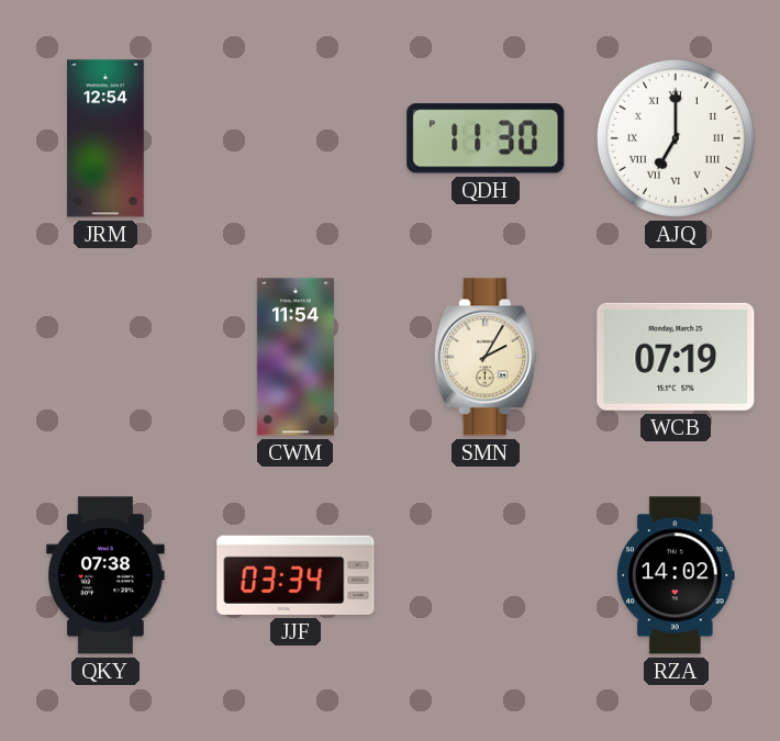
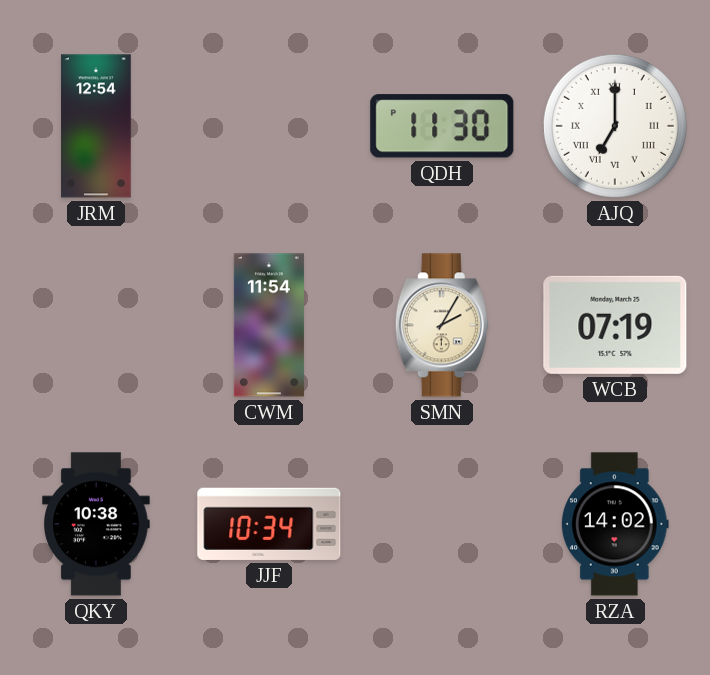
QKY: 07:38 -> 10:38
JJF: 03:34 -> 10:34
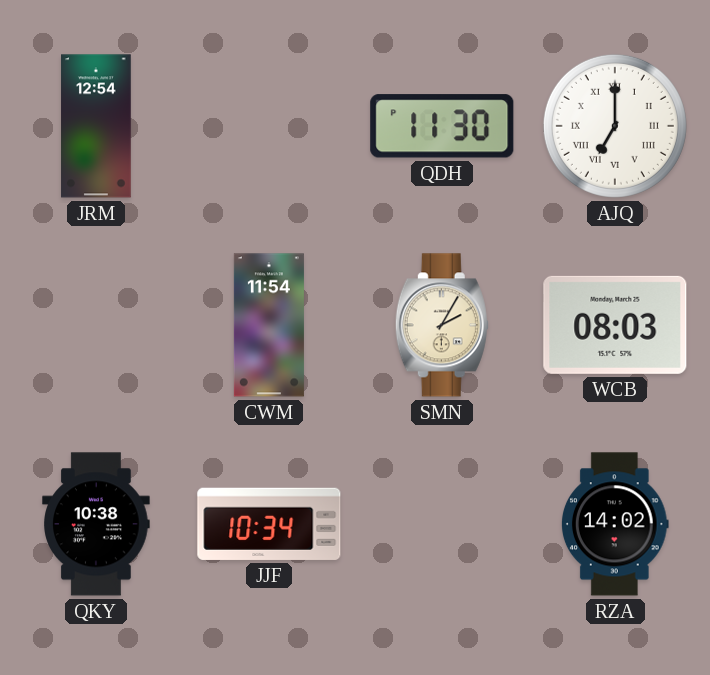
WCB: 07:19 -> 08:03
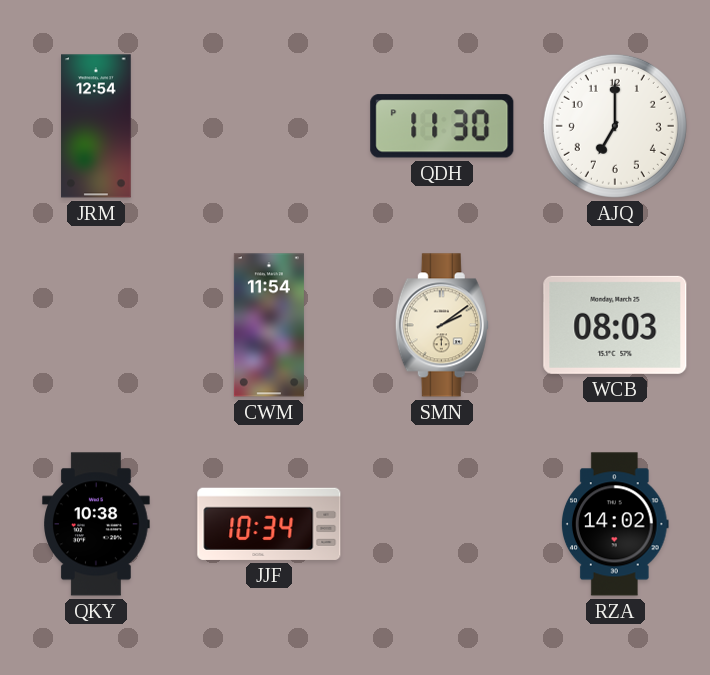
AJQ numerals: Roman -> Arabic
SMN: 2:05 -> 2:09
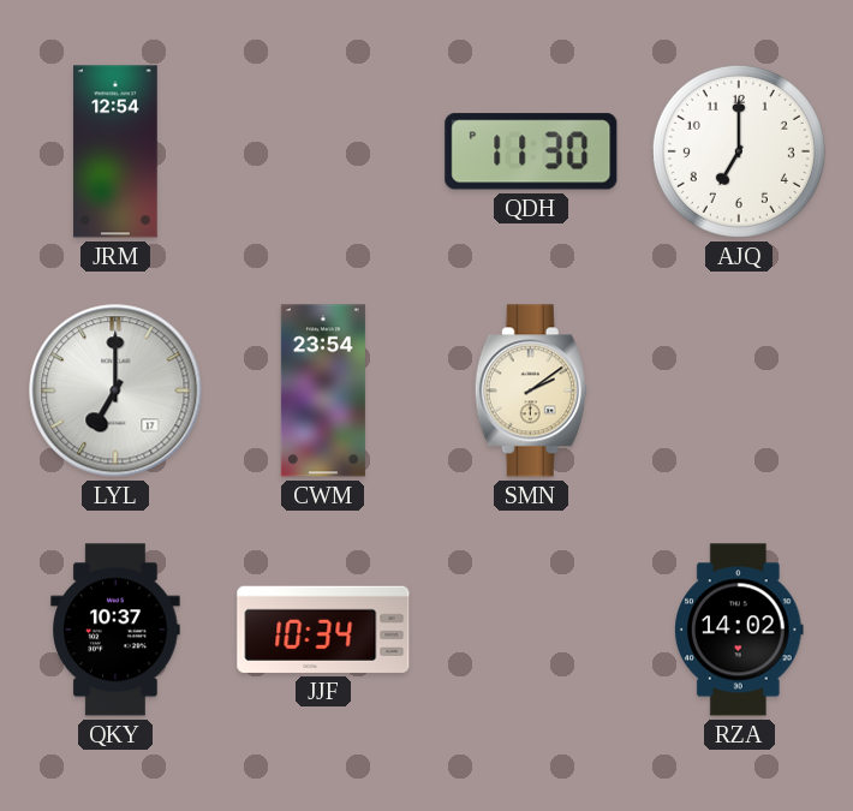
LYL: none -> 7:00
CWM: 11:54 -> 23:54
WCB: 08:03 -> none
QKY: 10:38 -> 10:37
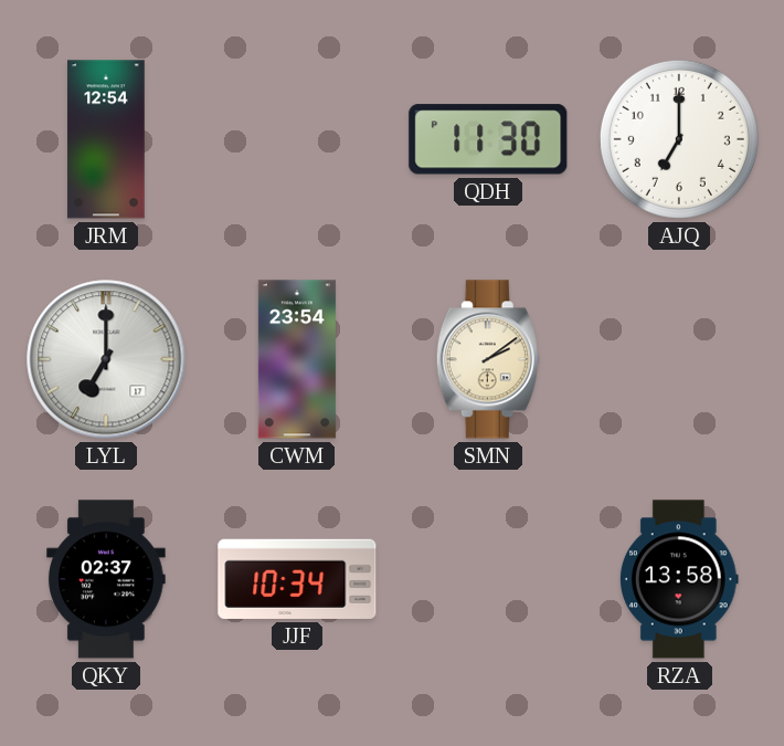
QKY: 10:37 -> 02:37
RZA: 14:02 -> 13:58
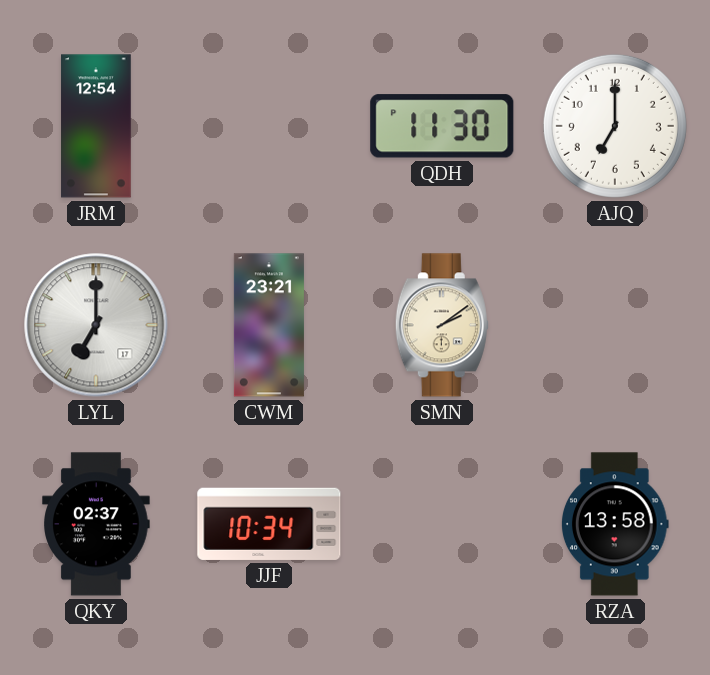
CWM: 23:54 -> 23:21
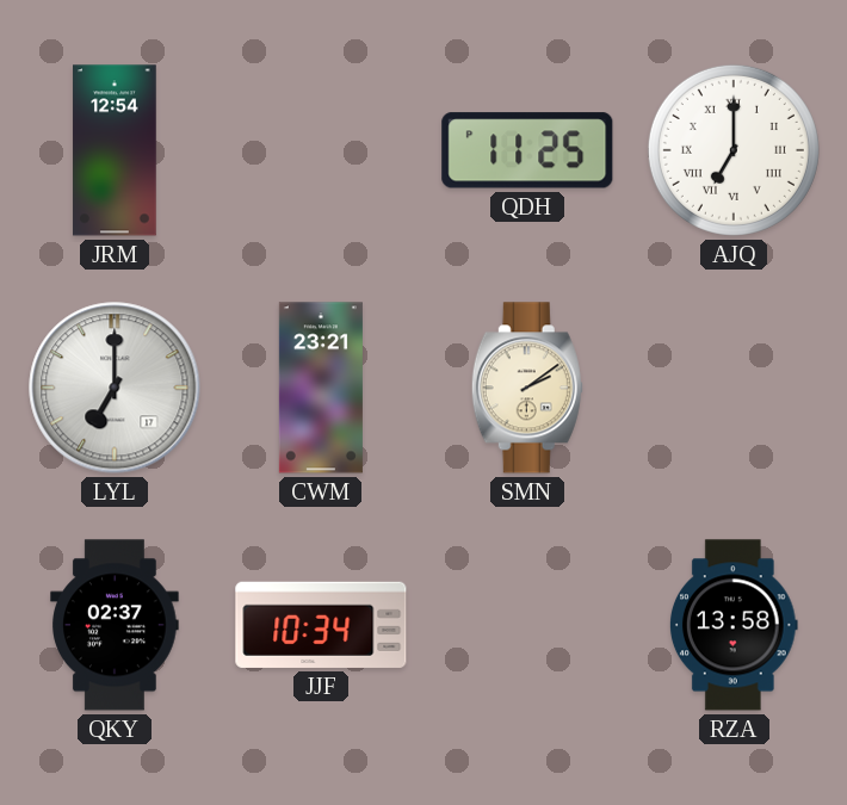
QDH: 11:30 -> 11:25
AJQ numerals: Arabic -> Roman
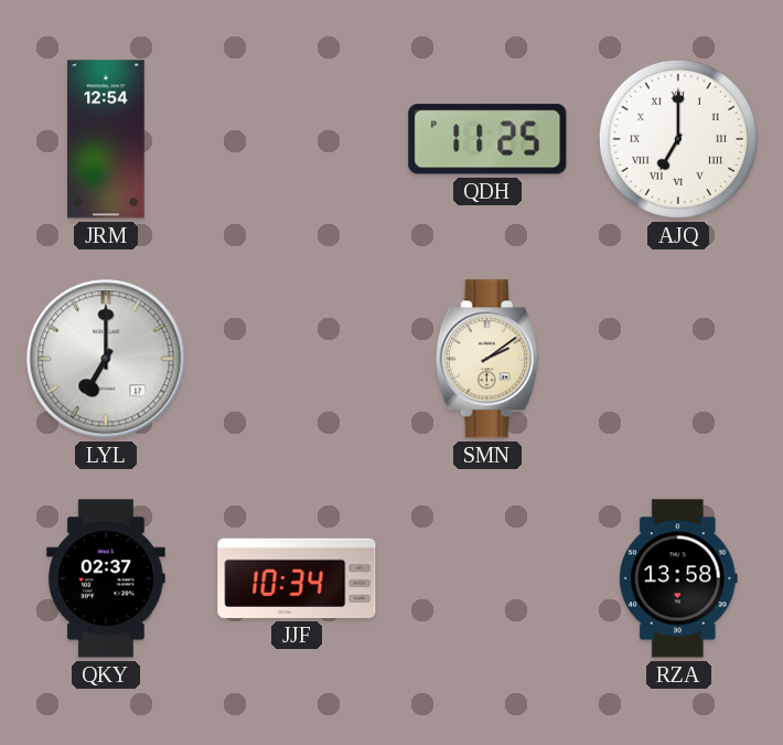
CWM: 23:21 -> none
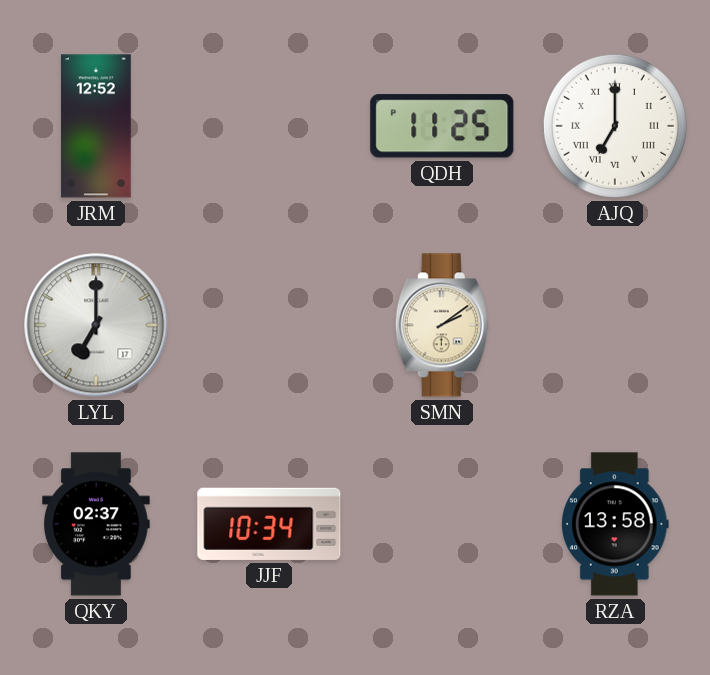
JRM: 12:54 -> 12:52
